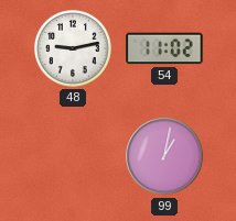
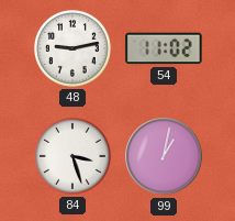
84: none -> 3:27
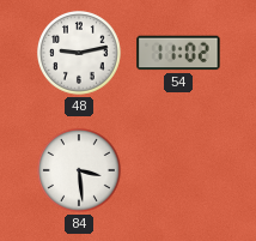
84: 3:27 -> 3:29
99: 1:02 -> none
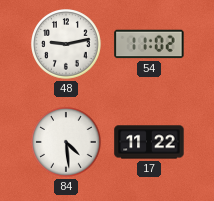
84: 3:29 -> 4:29
17: none -> 11:22
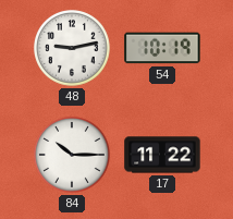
54: 11:02 -> 10:19
84: 4:29 -> 10:15
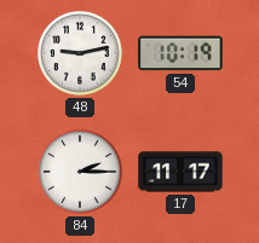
84: 10:15 -> 2:15
17: 11:22 -> 11:17
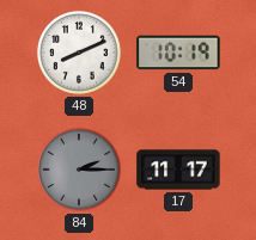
48: 9:13 -> 8:11
84 dial: white -> grey
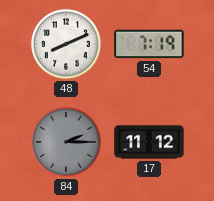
54: 10:19 -> 7:19
17: 11:17 -> 11:12
